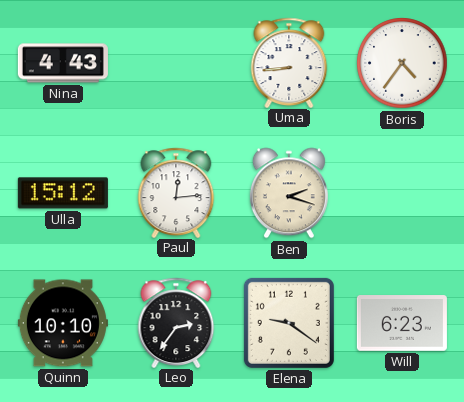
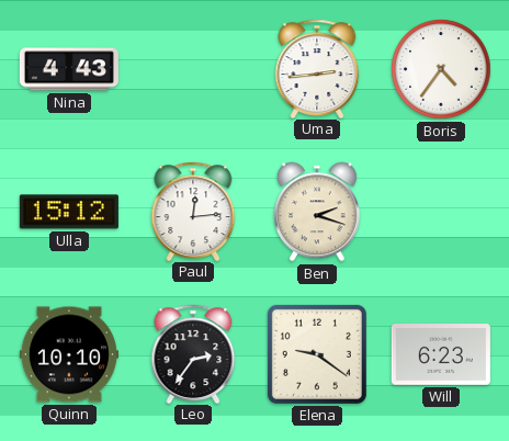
Uma: 8:44 -> 2:44
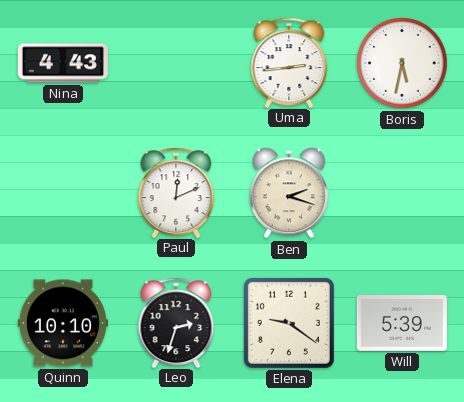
Boris: 4:36 -> 5:32
Ulla: 15:12 -> none
Paul: 12:14 -> 12:11
Leo: 2:36 -> 2:33
Will: 6:23 -> 5:39
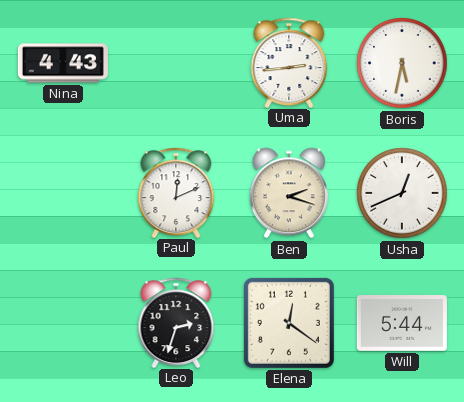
Usha: none -> 12:41
Quinn: 10:10 -> none
Elena: 9:21 -> 12:21
Will: 5:39 -> 5:44
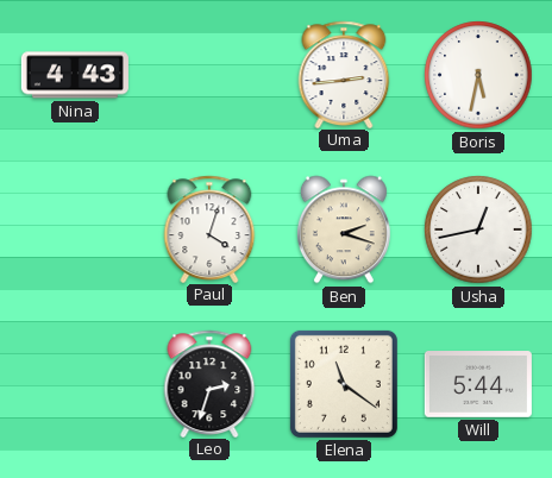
Paul: 12:11 -> 4:03
Usha: 12:41 -> 12:43
Elena: 12:21 -> 11:21
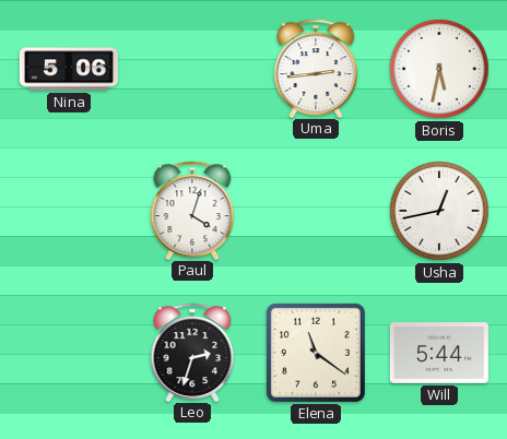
Nina: 4:43 -> 5:06
Ben: 2:18 -> none
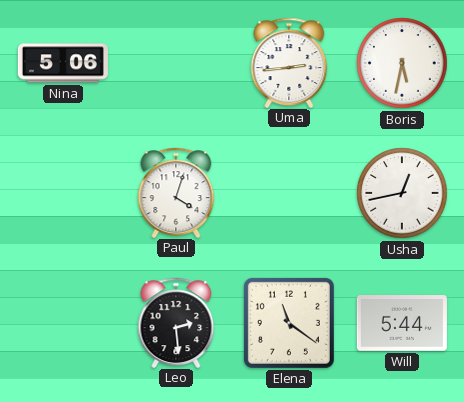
Leo: 2:33 -> 2:29
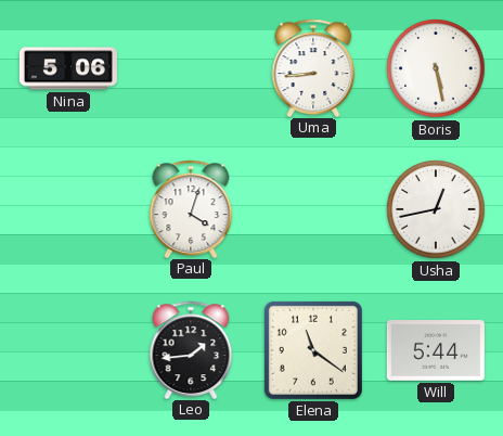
Uma: 2:44 -> 8:44
Boris: 5:32 -> 5:28
Leo: 2:29 -> 1:44
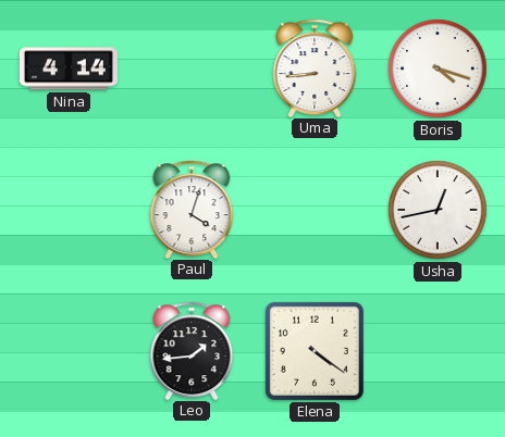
Nina: 5:06 -> 4:14
Boris: 5:28 -> 4:18
Elena: 11:21 -> 4:21
Will: 5:44 -> none
